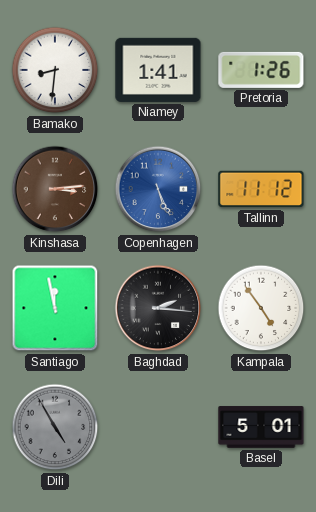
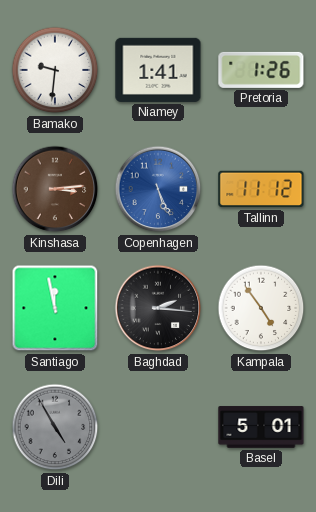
Bamako: 8:31 -> 9:31
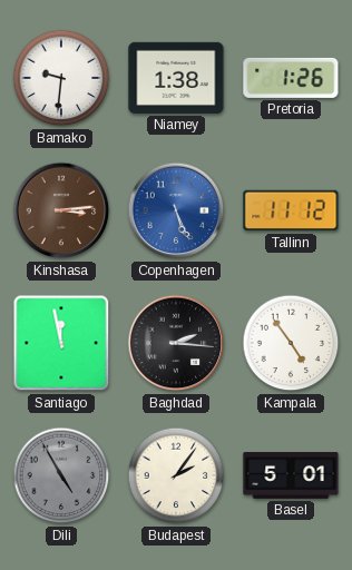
Niamey: 1:41 -> 1:38
Budapest: none -> 2:06
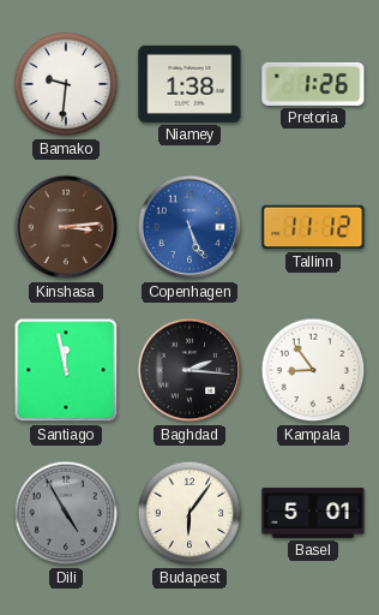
Kampala: 4:54 -> 8:54
Budapest: 2:06 -> 6:06
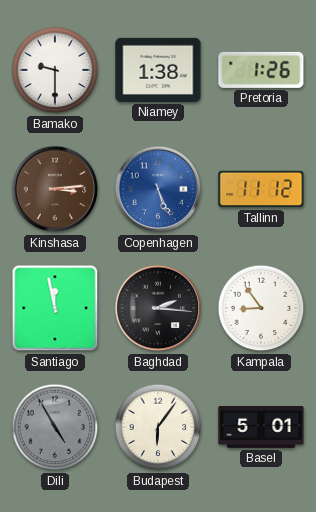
Bamako: 9:31 -> 9:30
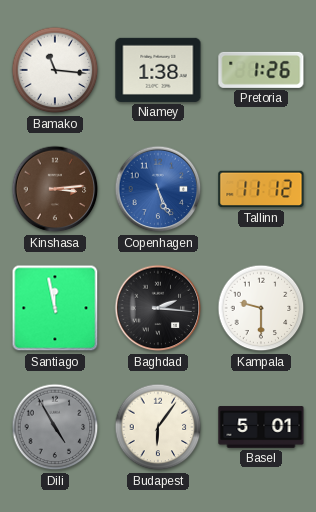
Bamako: 9:30 -> 11:16
Kampala: 8:54 -> 9:30
